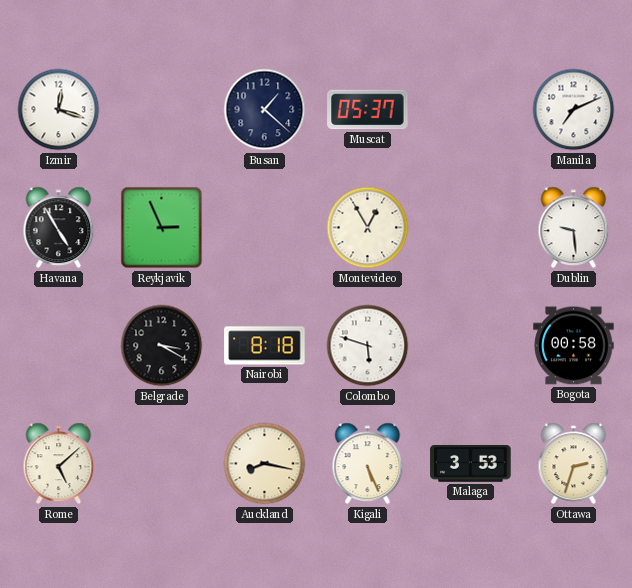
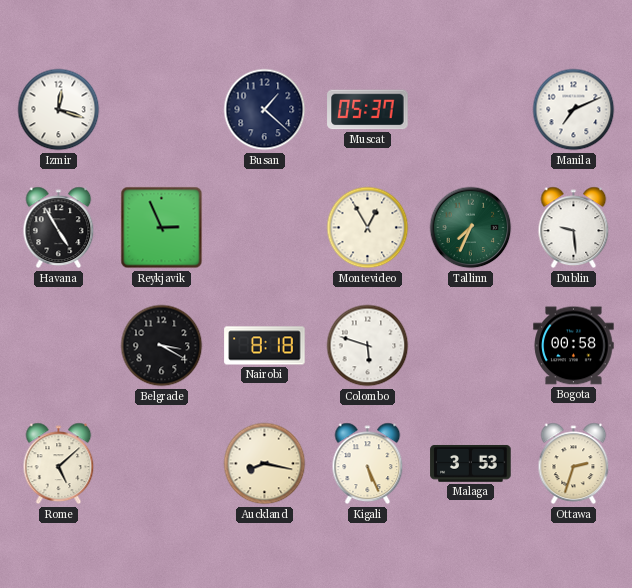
Tallinn: none -> 7:34
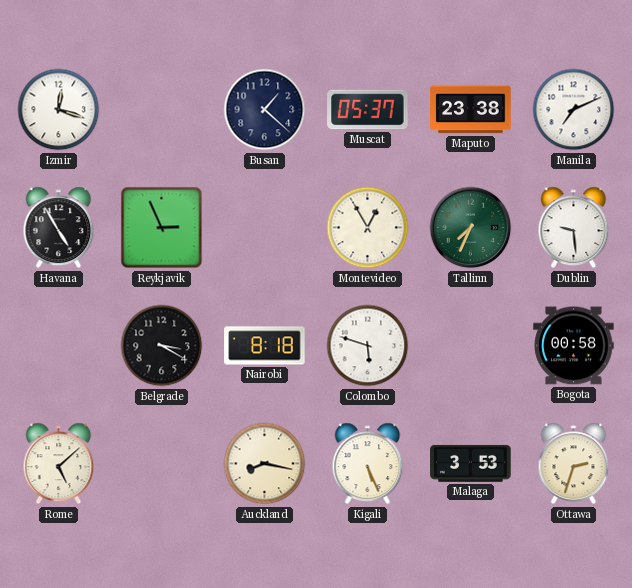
Maputo: none -> 23:38
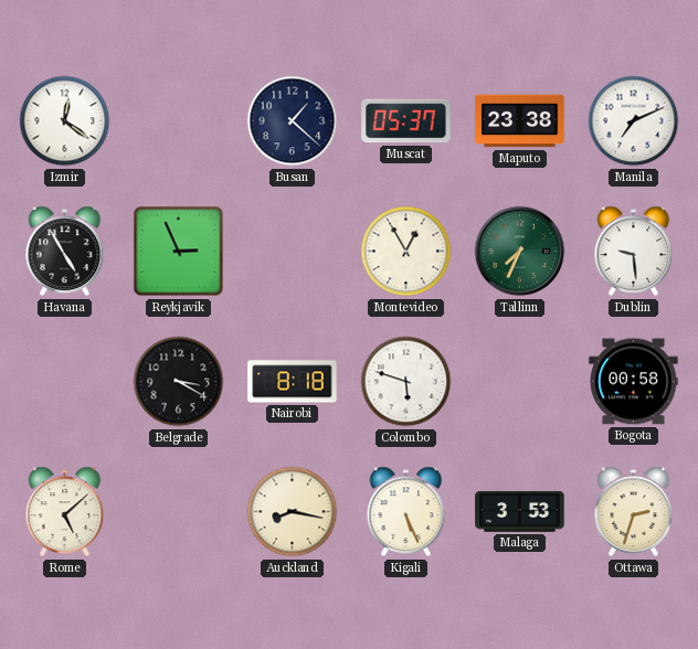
Izmir: 12:18 -> 12:21
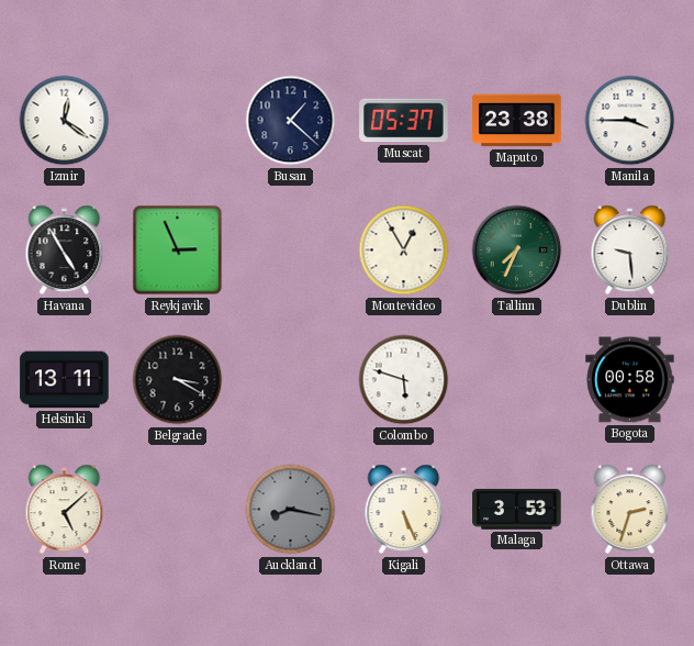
Manila: 7:11 -> 3:45
Helsinki: none -> 13:11
Nairobi: 8:18 -> none
Auckland dial: cream -> grey
